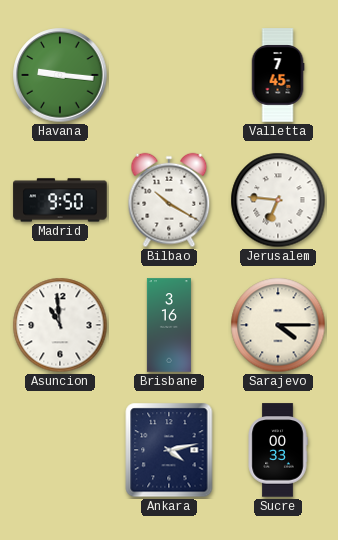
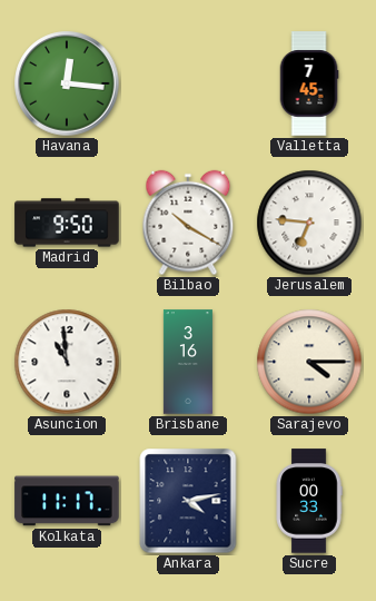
Havana: 9:16 -> 12:16
Kolkata: none -> 11:17
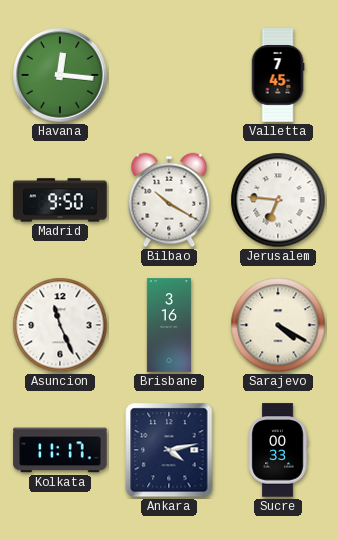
Asuncion: 10:59 -> 11:26
Sarajevo: 4:15 -> 4:20
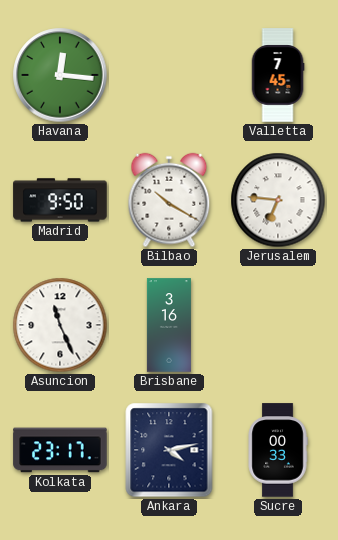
Sarajevo: 4:20 -> none
Kolkata: 11:17 -> 23:17
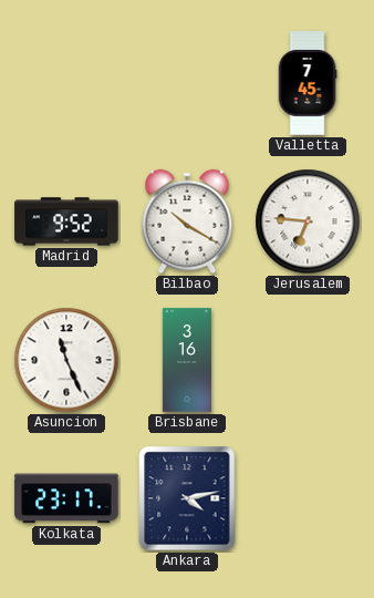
Havana: 12:16 -> none
Madrid: 9:50 -> 9:52
Sucre: 00:33 -> none
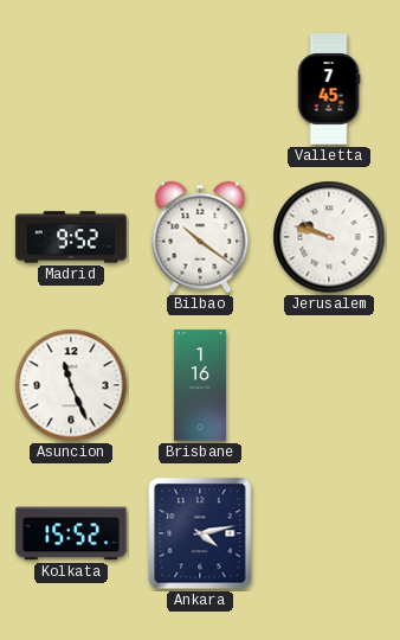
Bilbao: 10:20 -> 10:21
Jerusalem: 6:46 -> 9:48
Brisbane: 3:16 -> 1:16
Kolkata: 23:17 -> 15:52
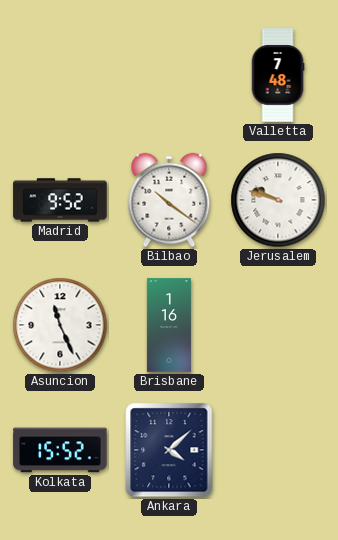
Valletta: 7:45 -> 7:48
Ankara: 4:13 -> 4:08
